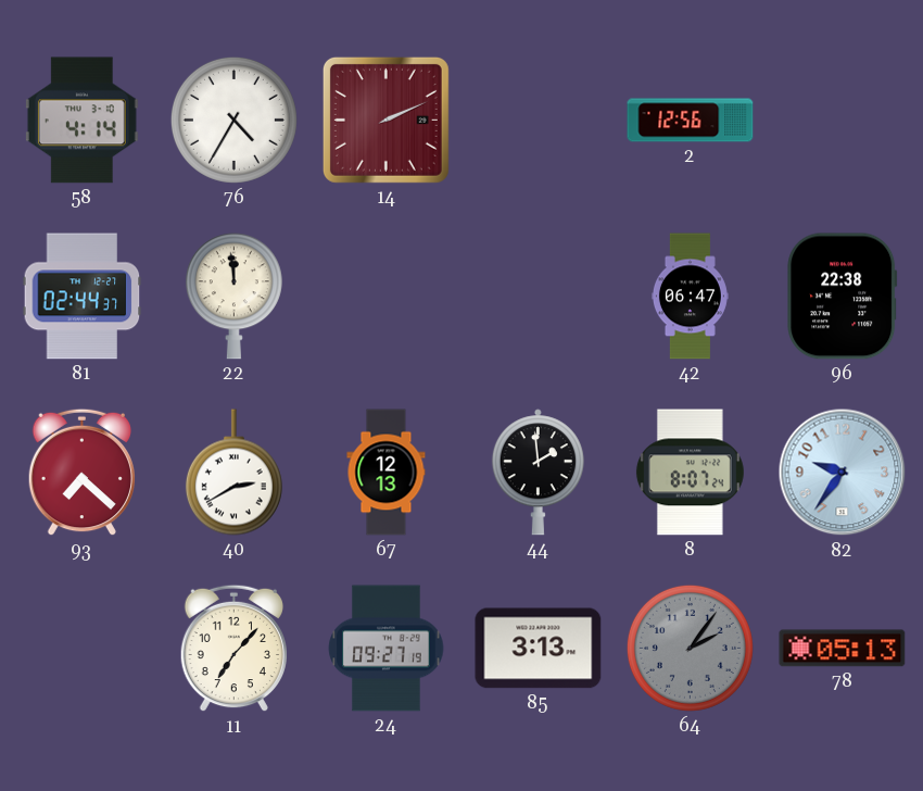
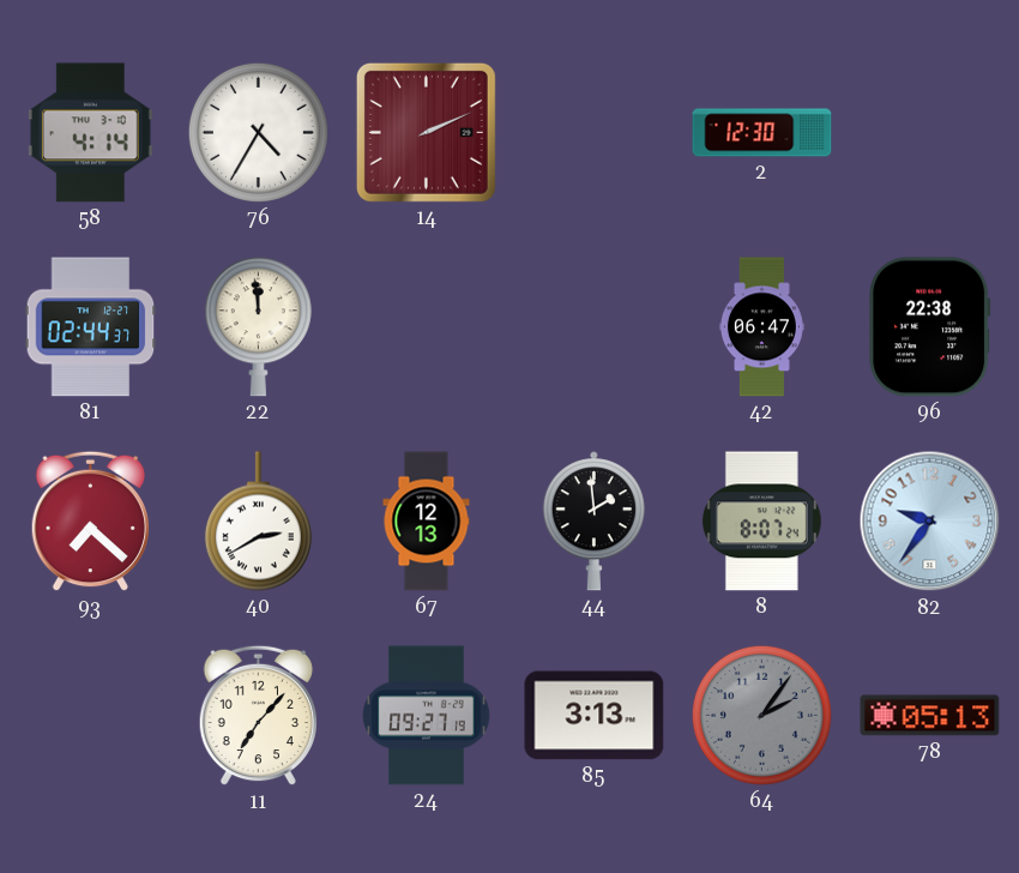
2: 12:56 -> 12:30
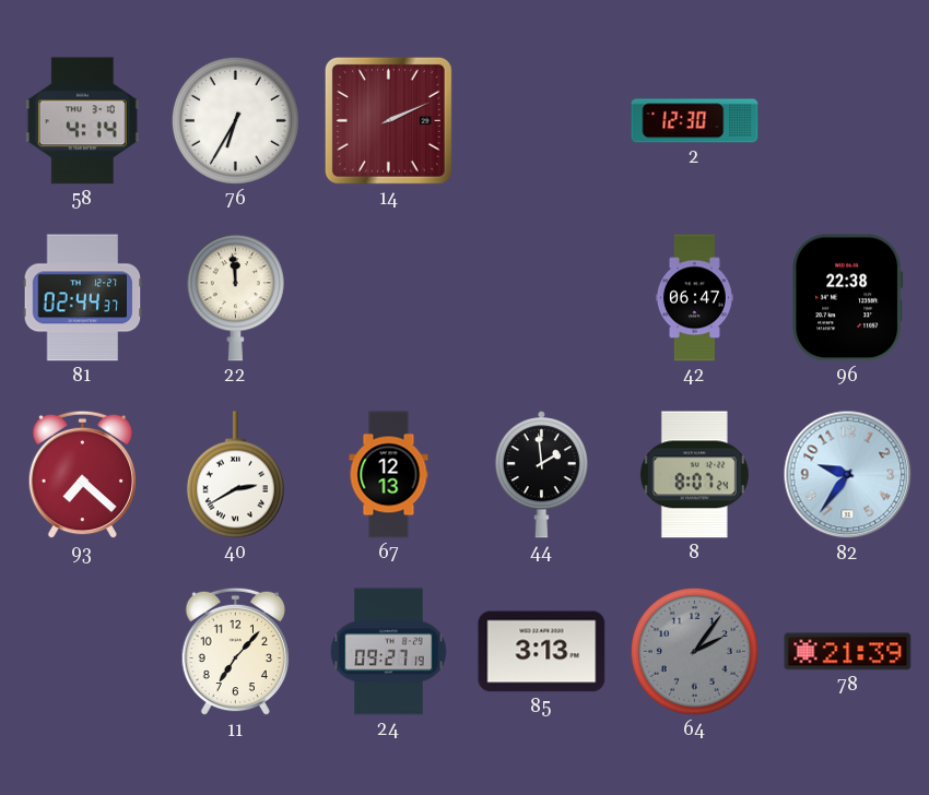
76: 4:35 -> 6:35
78: 05:13 -> 21:39
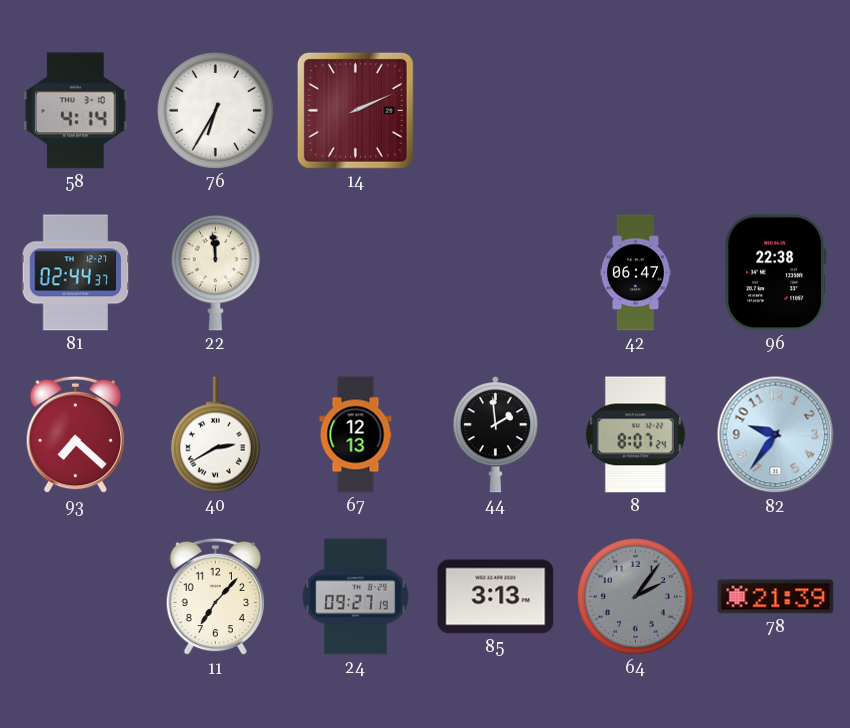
2: 12:30 -> none
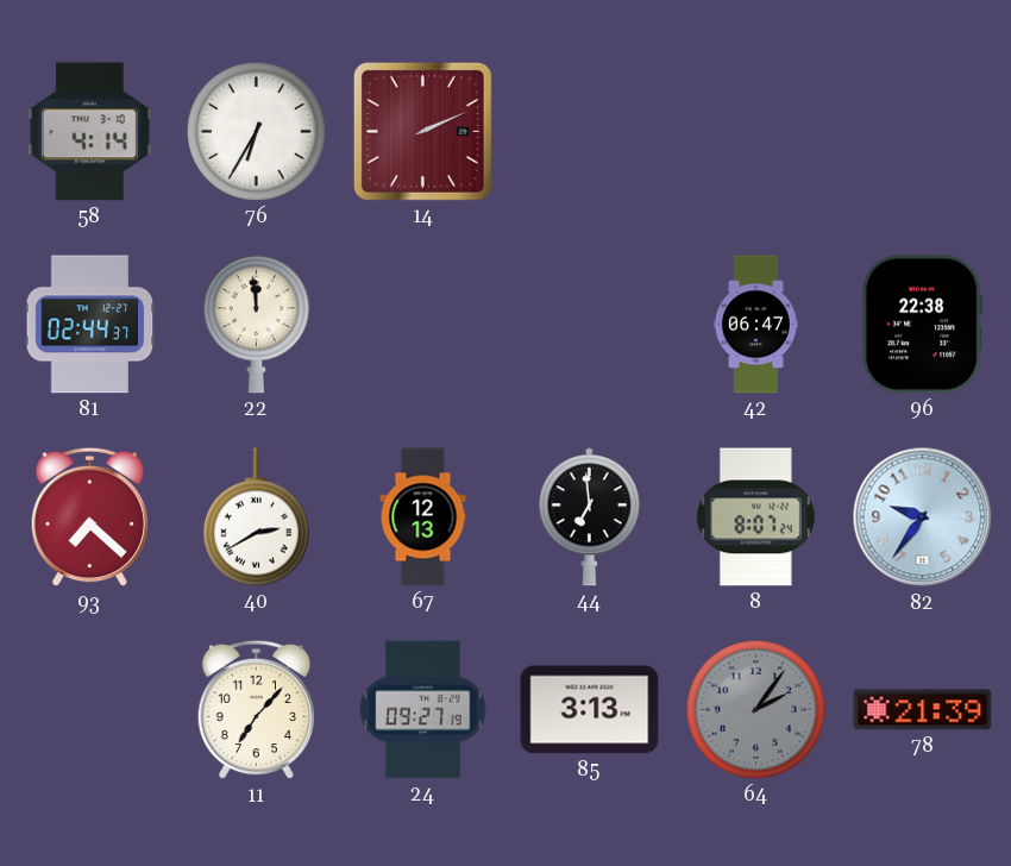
44: 1:59 -> 6:59
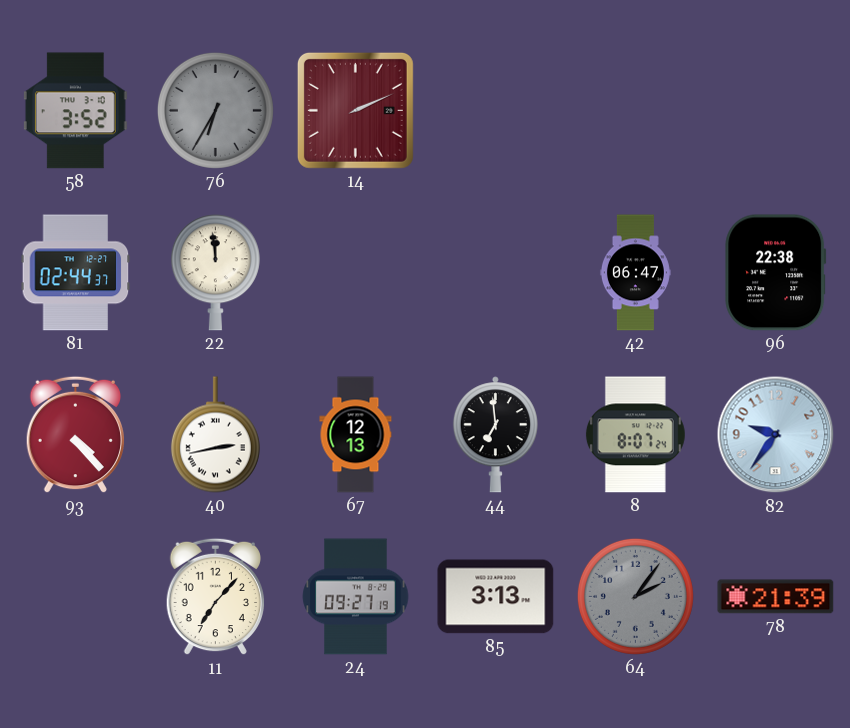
58: 4:14 -> 3:52
76 dial: white -> grey
93: 7:22 -> 4:23
40: 2:40 -> 2:43
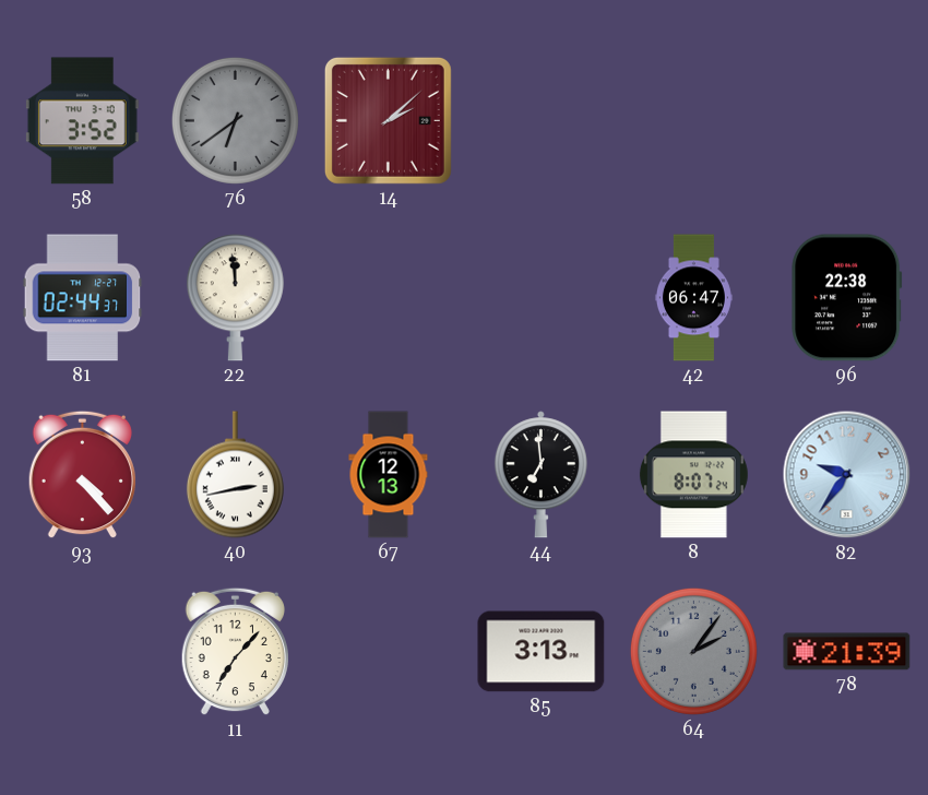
76: 6:35 -> 6:39
14: 2:11 -> 2:08
24: 09:27 -> none
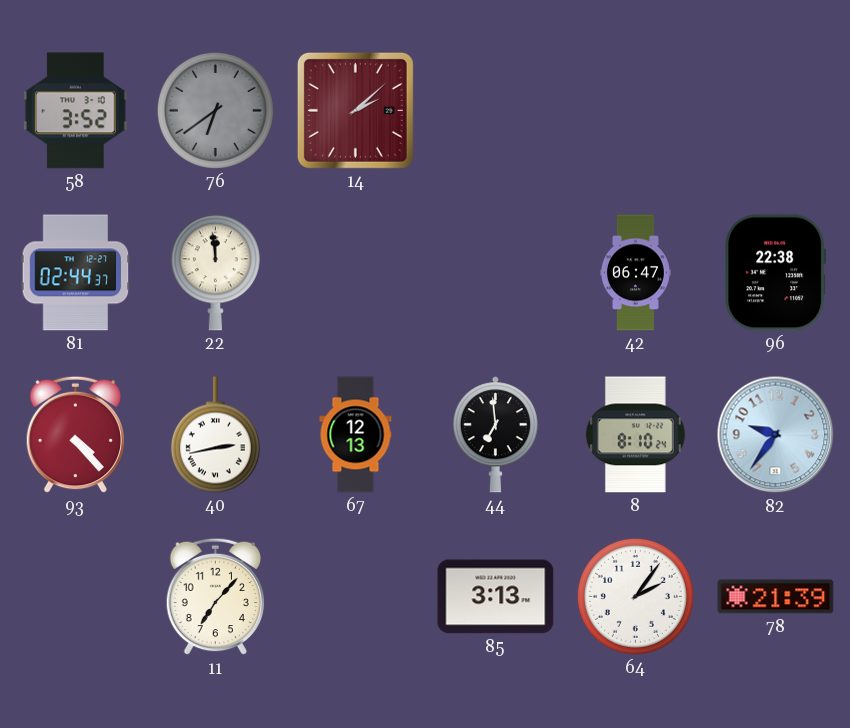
8: 8:07 -> 8:10
64 dial: grey -> white
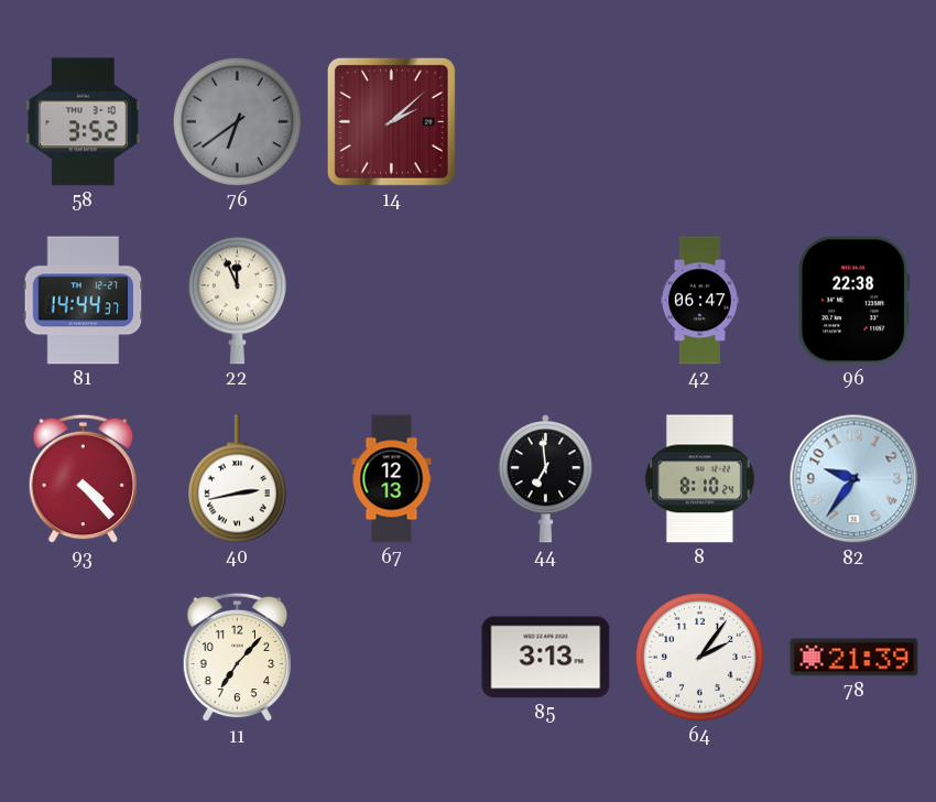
81: 02:44 -> 14:44
22: 11:59 -> 11:56
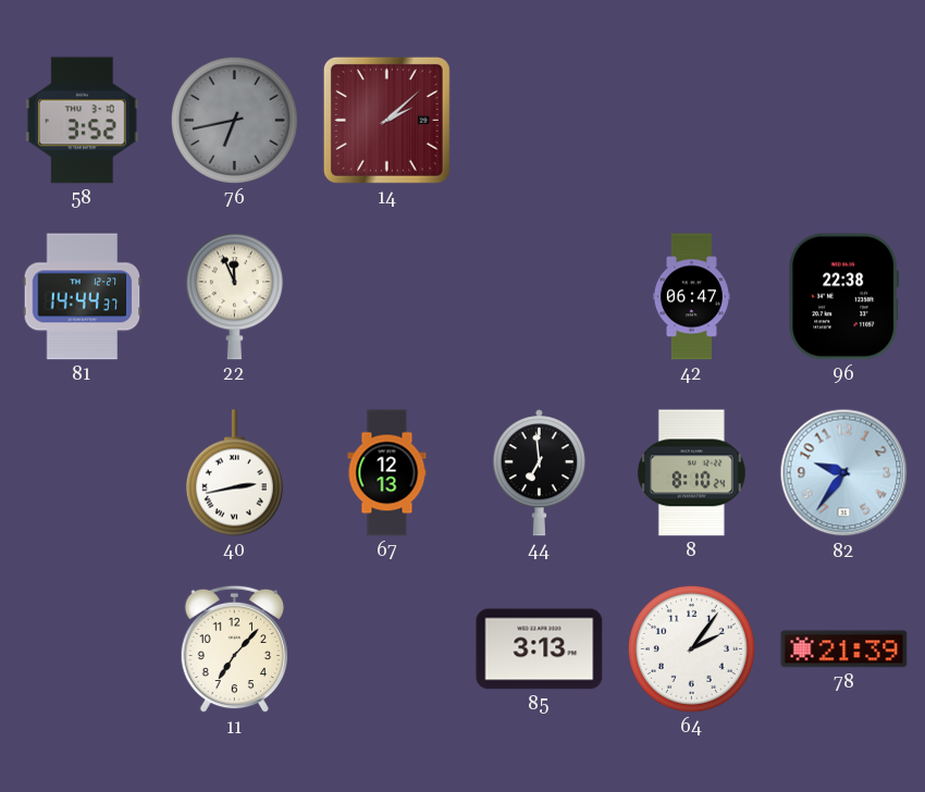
76: 6:39 -> 6:43
93: 4:23 -> none
